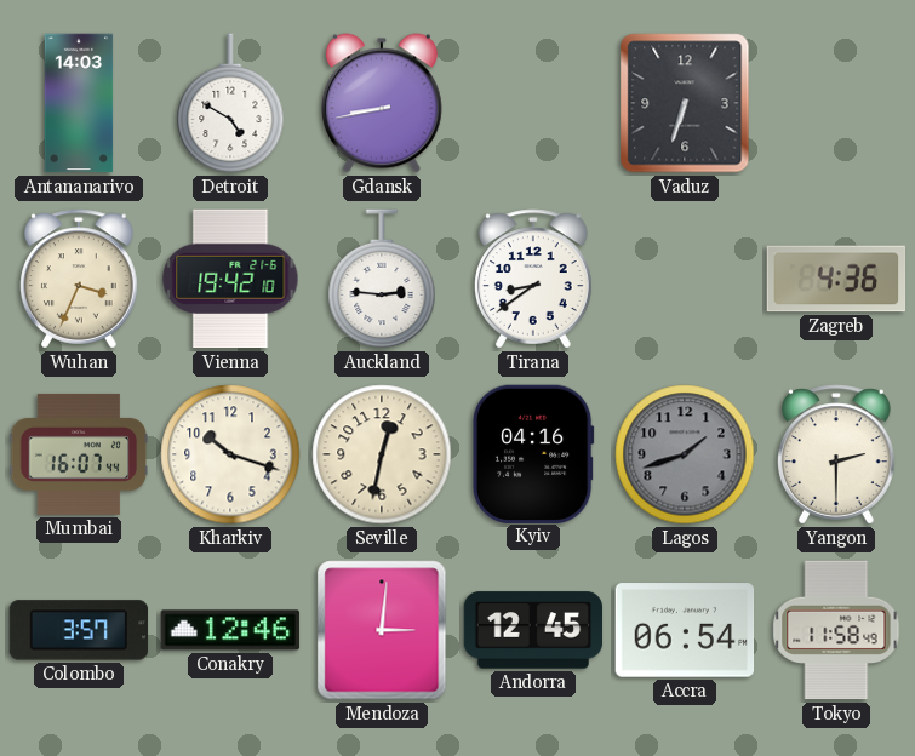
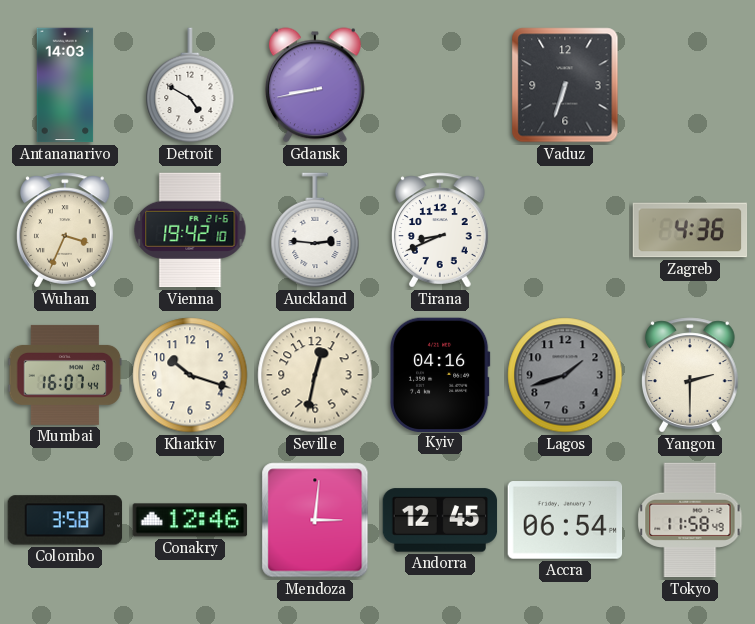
Tirana: 8:39 -> 8:41
Colombo: 3:57 -> 3:58
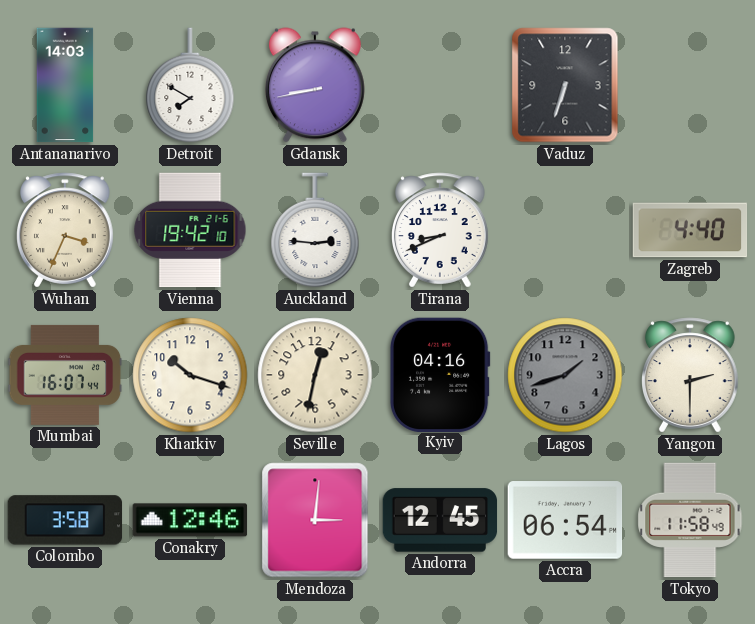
Detroit: 4:50 -> 7:50
Zagreb: 4:36 -> 4:40
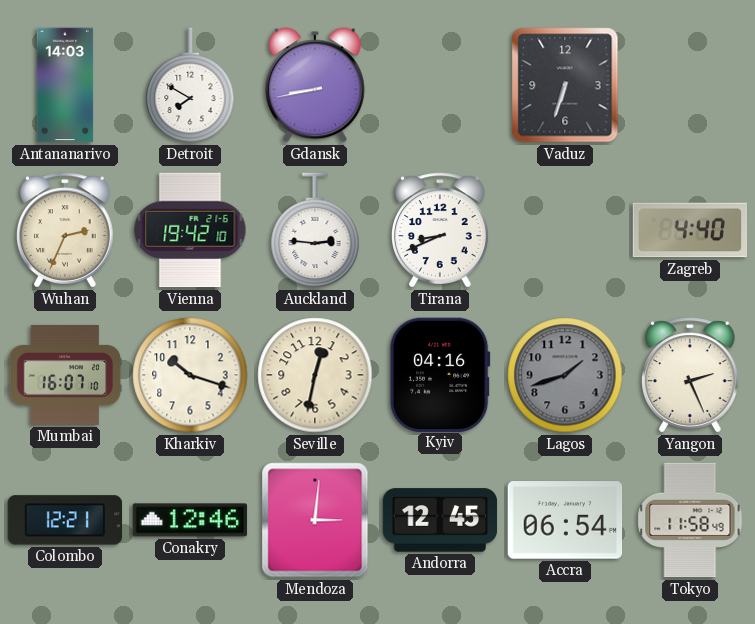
Wuhan: 3:34 -> 2:34
Mumbai: 16:07:44 -> 16:07:10
Yangon: 2:30 -> 2:26
Colombo: 3:58 -> 12:21
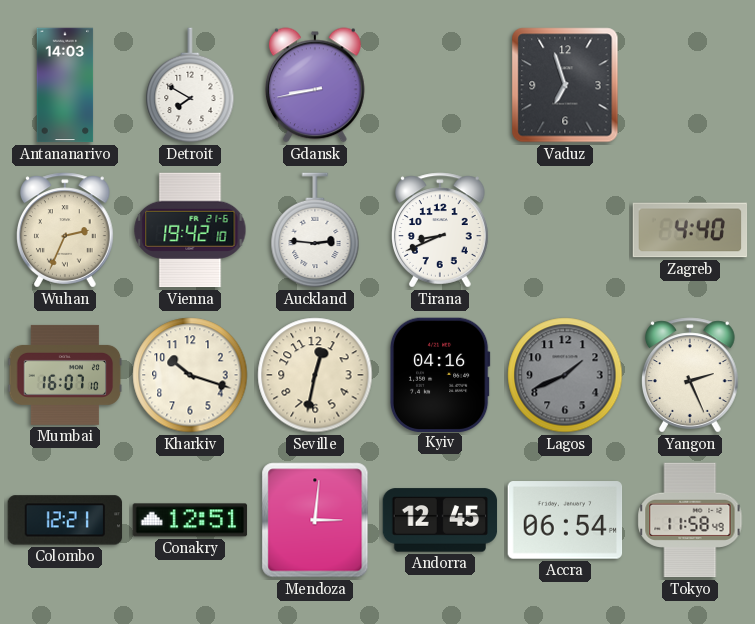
Vaduz: 6:33 -> 6:57
Lagos: 1:42 -> 1:41
Conakry: 12:46 -> 12:51
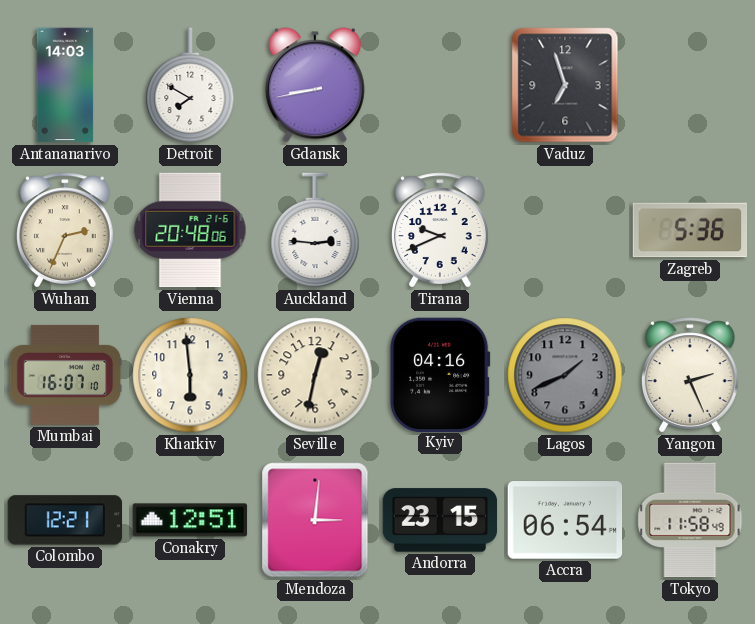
Vienna: 19:42 -> 20:48
Tirana: 8:41 -> 9:41
Zagreb: 4:40 -> 5:36
Kharkiv: 10:18 -> 5:59
Andorra: 12:45 -> 23:15
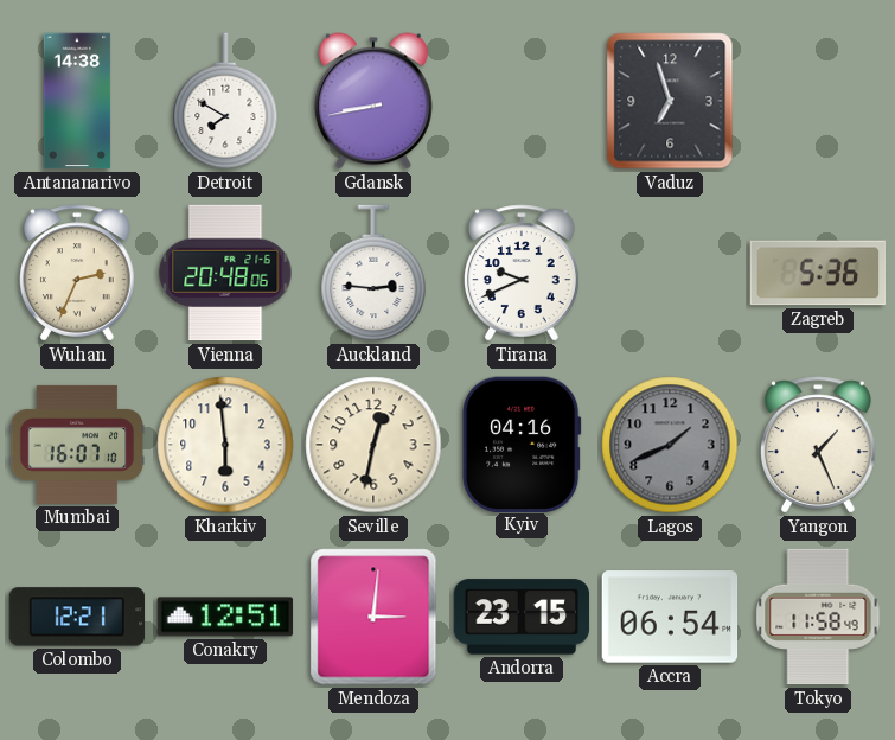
Antananarivo: 14:03 -> 14:38
Yangon: 2:26 -> 1:26
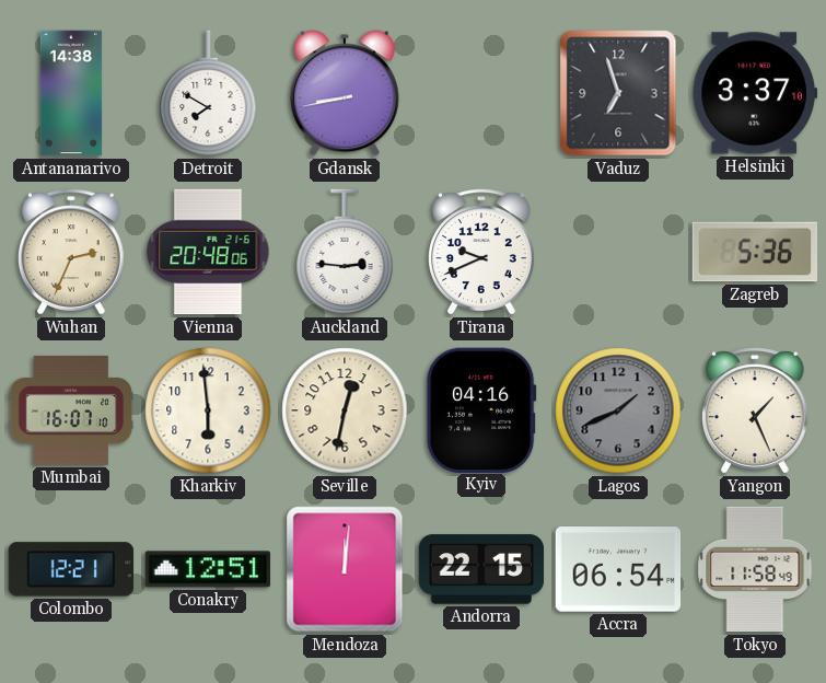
Helsinki: none -> 3:37
Mendoza: 3:01 -> 12:01
Andorra: 23:15 -> 22:15
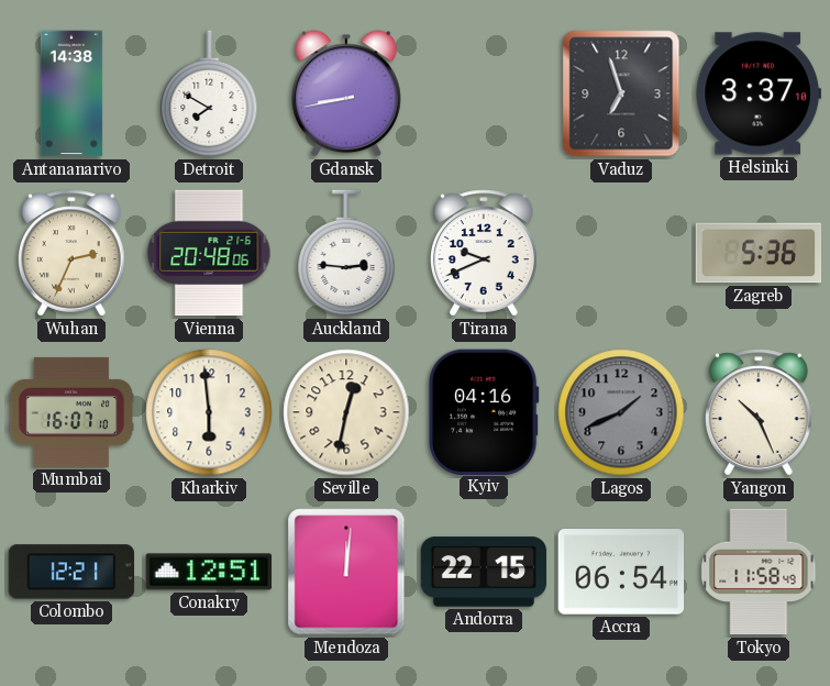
Yangon: 1:26 -> 10:26
